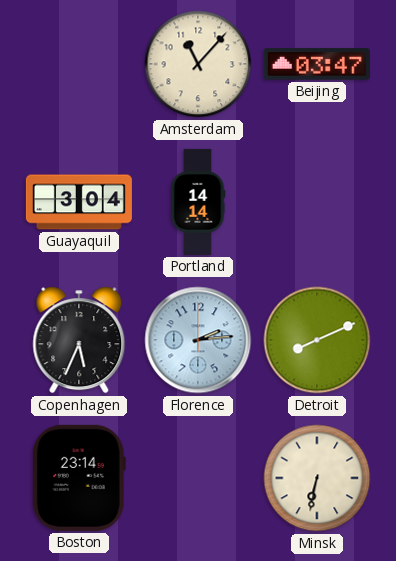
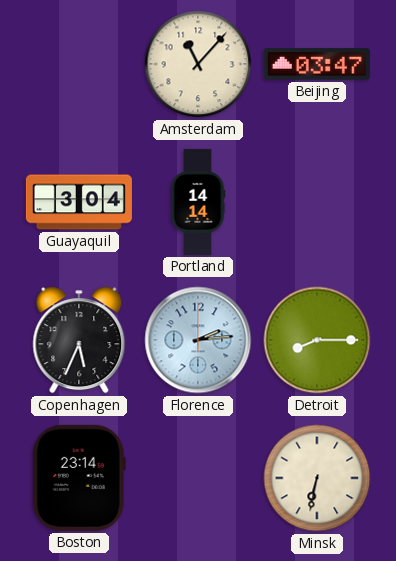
Detroit: 8:11 -> 8:15
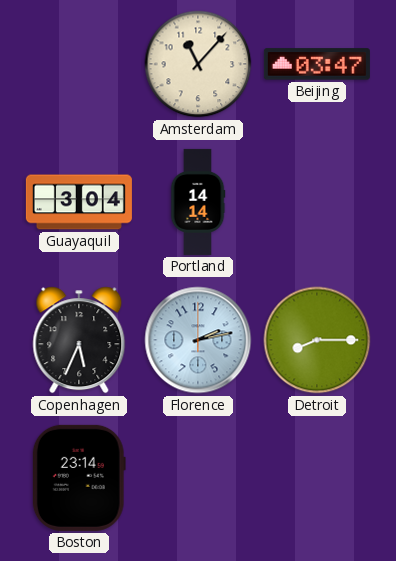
Florence: 2:14 -> 2:13
Minsk: 6:32 -> none
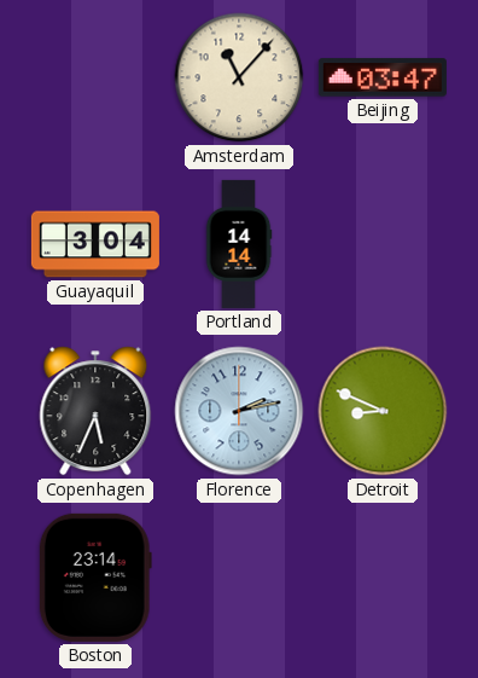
Detroit: 8:15 -> 8:49
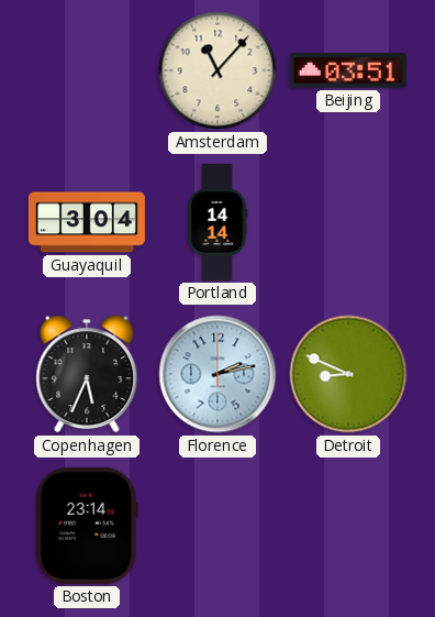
Beijing: 03:47 -> 03:51
